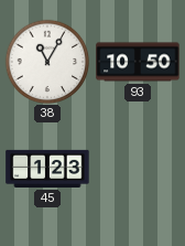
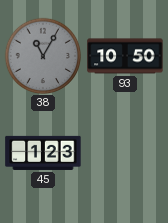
38 dial: white -> grey
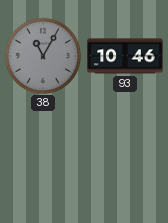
93: 10:50 -> 10:46
45: 1:23 -> none
